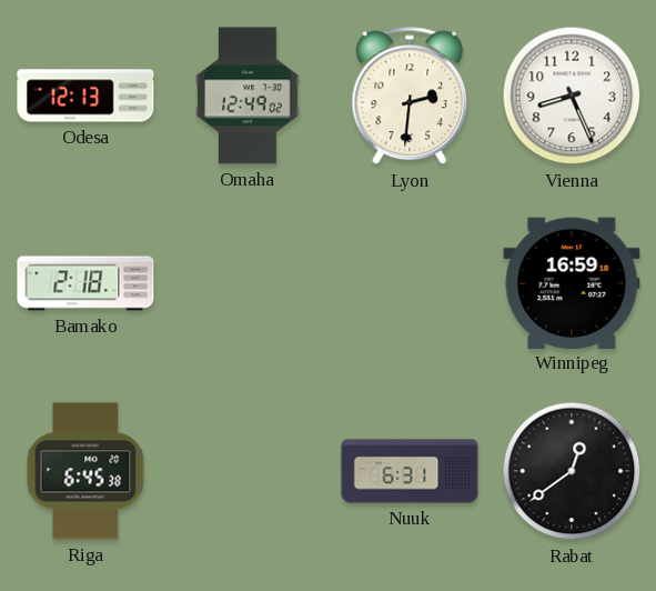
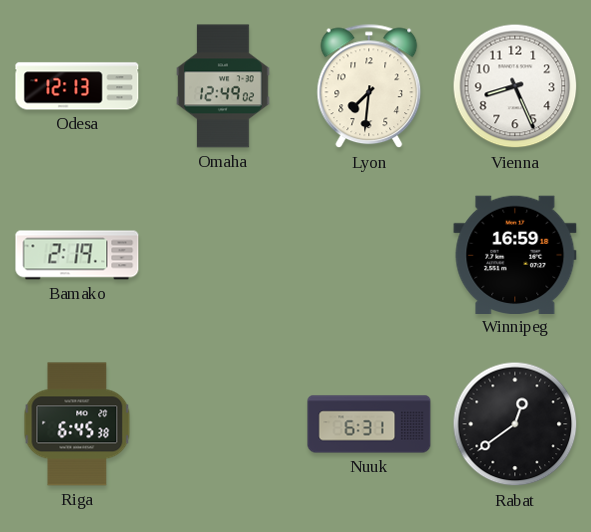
Lyon: 2:31 -> 7:31
Bamako: 2:18 -> 2:19
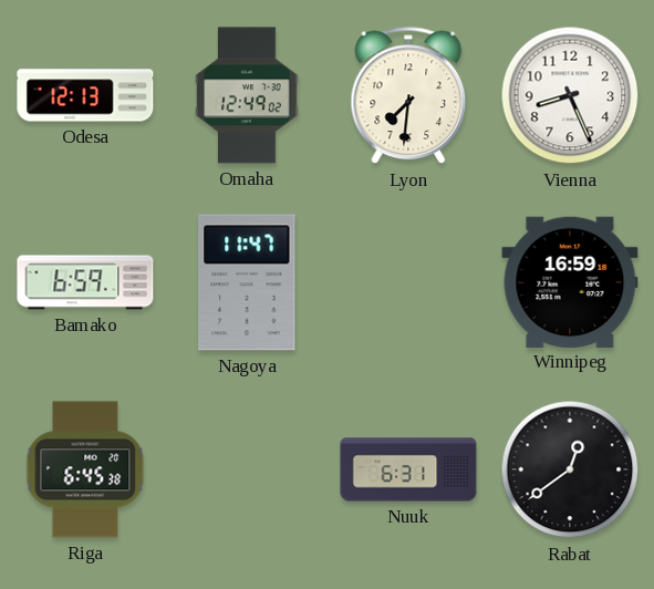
Bamako: 2:19 -> 6:59
Nagoya: none -> 11:47
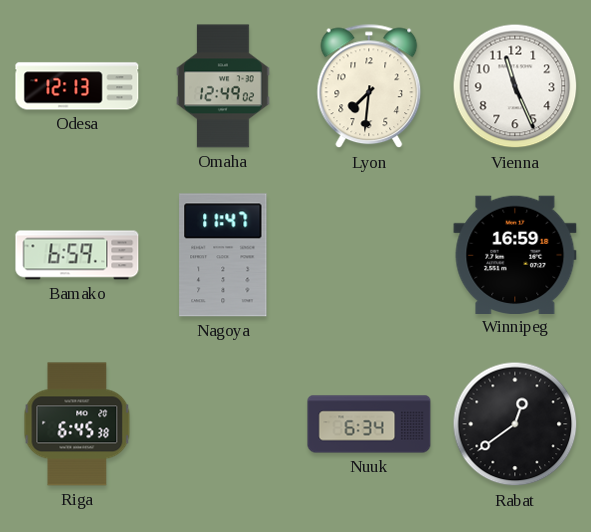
Vienna: 8:26 -> 11:26
Nuuk: 6:31 -> 6:34
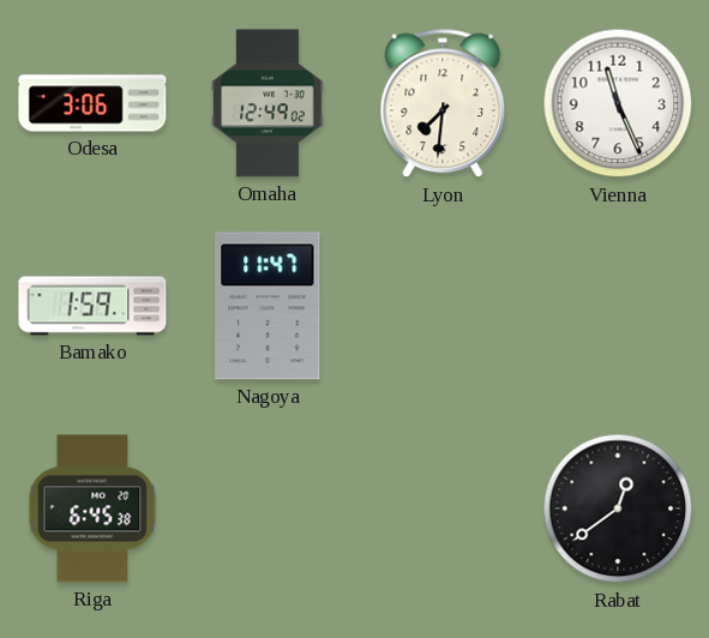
Odesa: 12:13 -> 3:06
Bamako: 6:59 -> 1:59
Winnipeg: 16:59 -> none
Nuuk: 6:34 -> none
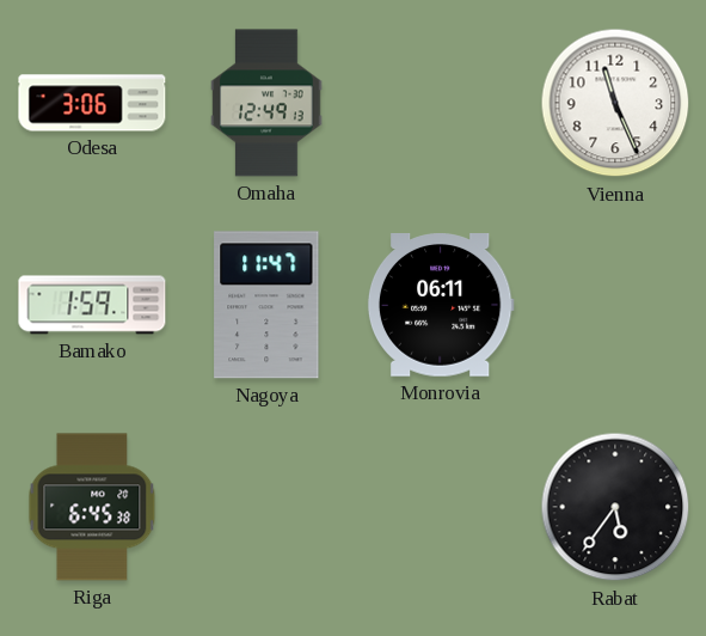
Omaha: 12:49:02 -> 12:49:13
Lyon: 7:31 -> none
Monrovia: none -> 06:11
Rabat: 12:39 -> 5:36
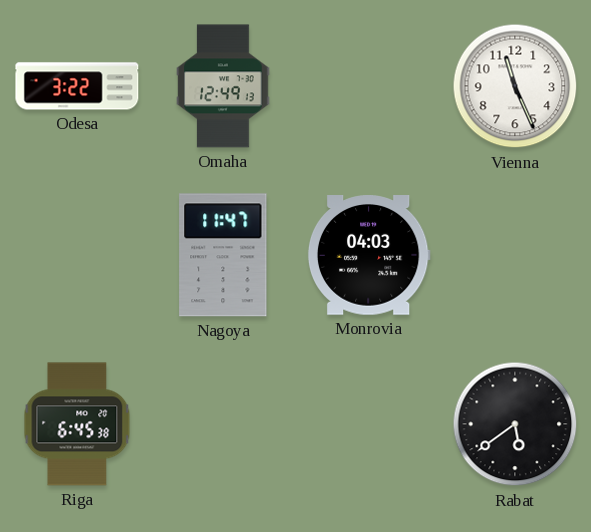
Odesa: 3:06 -> 3:22
Bamako: 1:59 -> none
Monrovia: 06:11 -> 04:03
Rabat: 5:36 -> 5:39
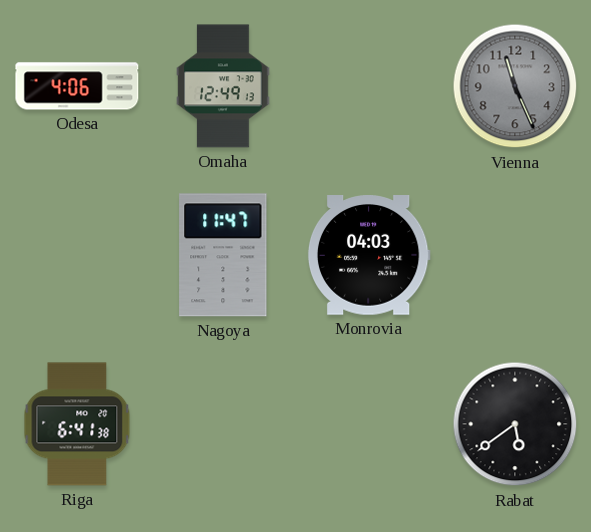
Odesa: 3:22 -> 4:06
Vienna dial: white -> grey
Riga: 6:45 -> 6:41
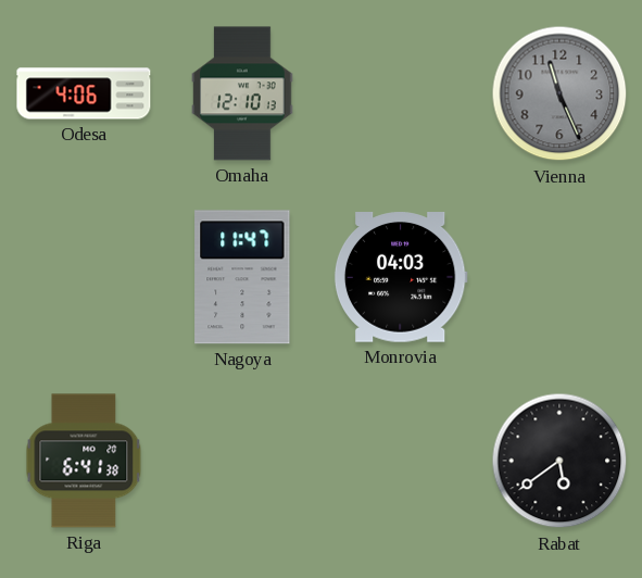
Omaha: 12:49 -> 12:10
